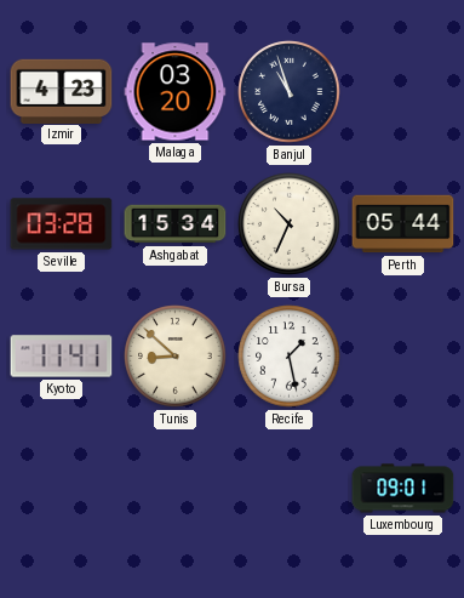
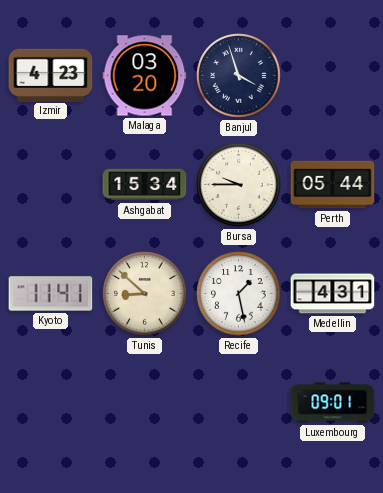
Banjul: 10:57 -> 3:57
Seville: 03:28 -> none
Bursa: 10:34 -> 9:45
Medellin: none -> 4:31
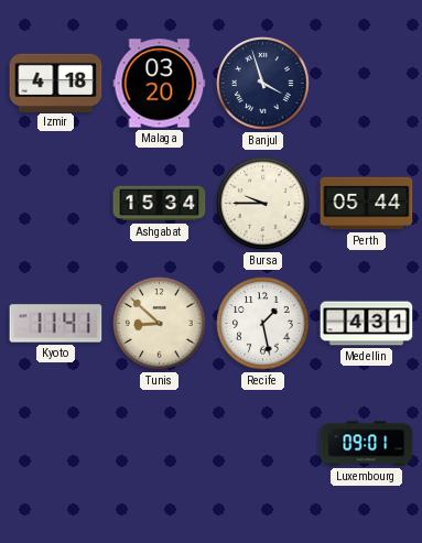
Izmir: 4:23 -> 4:18
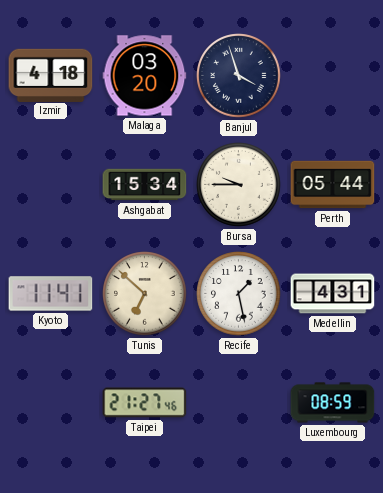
Tunis: 8:52 -> 6:52
Taipei: none -> 21:27
Luxembourg: 09:01 -> 08:59
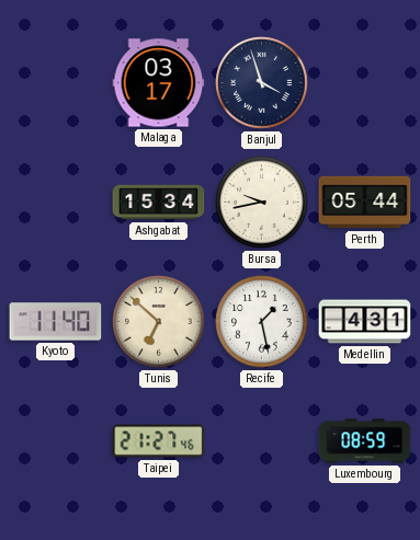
Izmir: 4:18 -> none
Malaga: 03:20 -> 03:17
Bursa: 9:45 -> 9:43
Kyoto: 11:41 -> 11:40
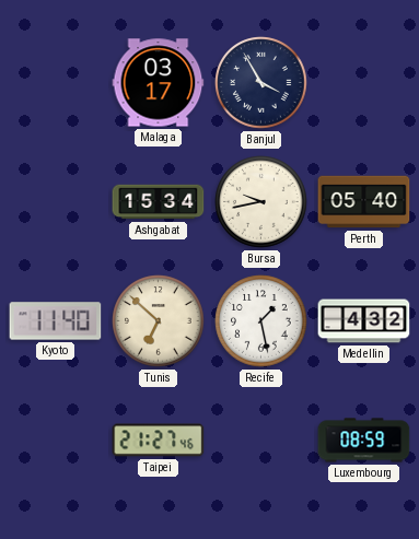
Banjul: 3:57 -> 3:55
Perth: 05:44 -> 05:40
Medellin: 4:31 -> 4:32
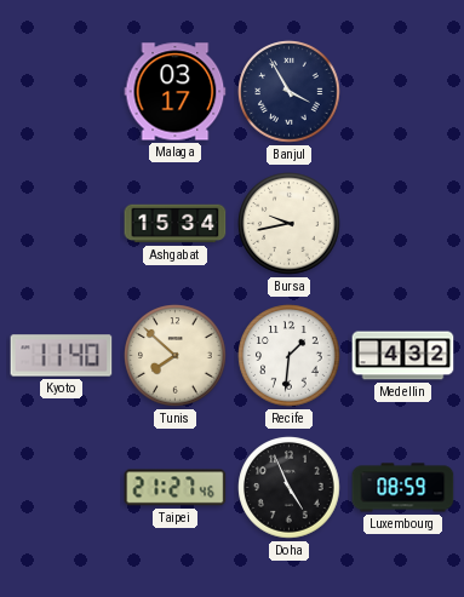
Perth: 05:40 -> none
Tunis: 6:52 -> 7:52
Recife: 1:28 -> 1:31
Doha: none -> 4:56
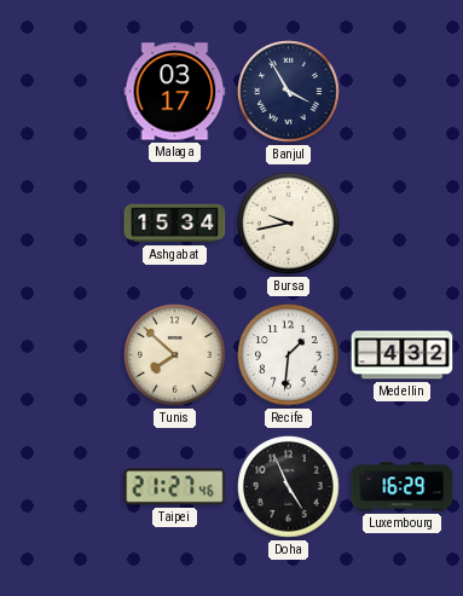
Kyoto: 11:40 -> none
Luxembourg: 08:59 -> 16:29
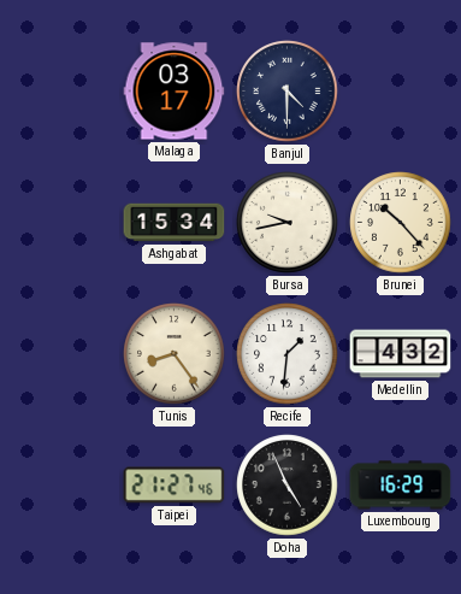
Banjul: 3:55 -> 4:30
Brunei: none -> 10:23
Tunis: 7:52 -> 8:24
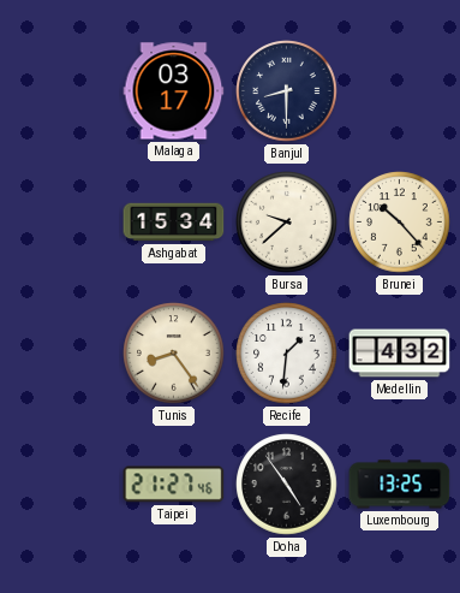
Banjul: 4:30 -> 8:30
Bursa: 9:43 -> 9:38
Doha: 4:56 -> 4:54
Luxembourg: 16:29 -> 13:25
